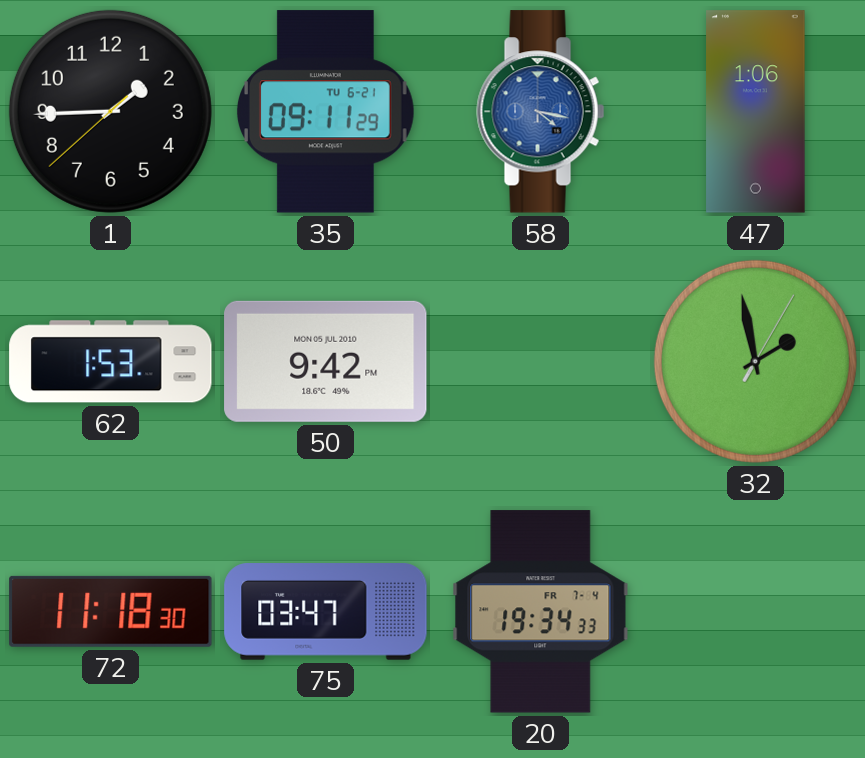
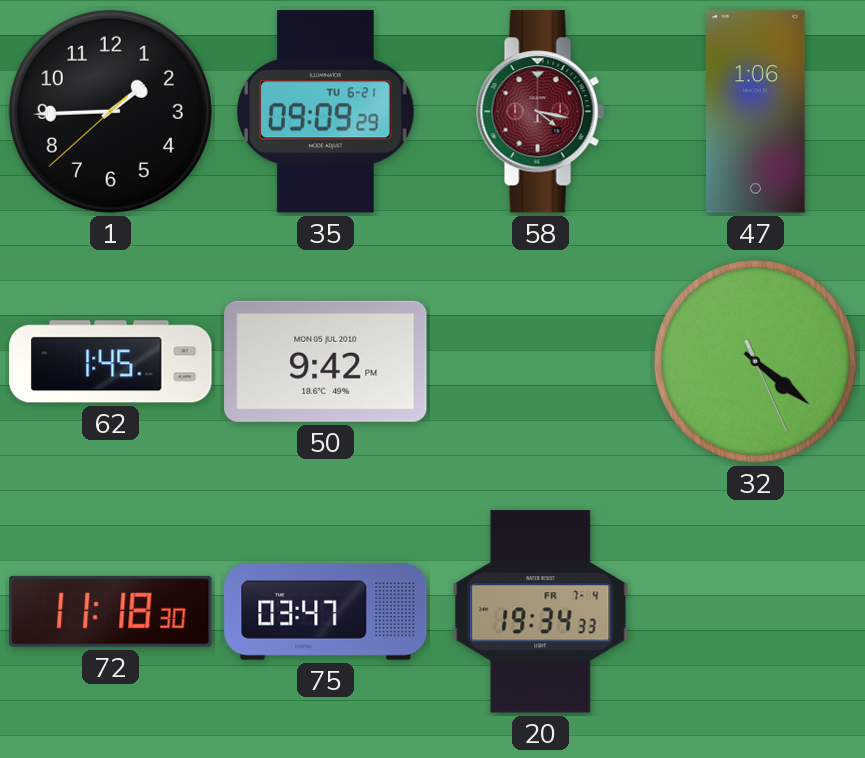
35: 09:11 -> 09:09
58 dial: blue -> burgundy
62: 1:53 -> 1:45
32: 1:58 -> 4:21
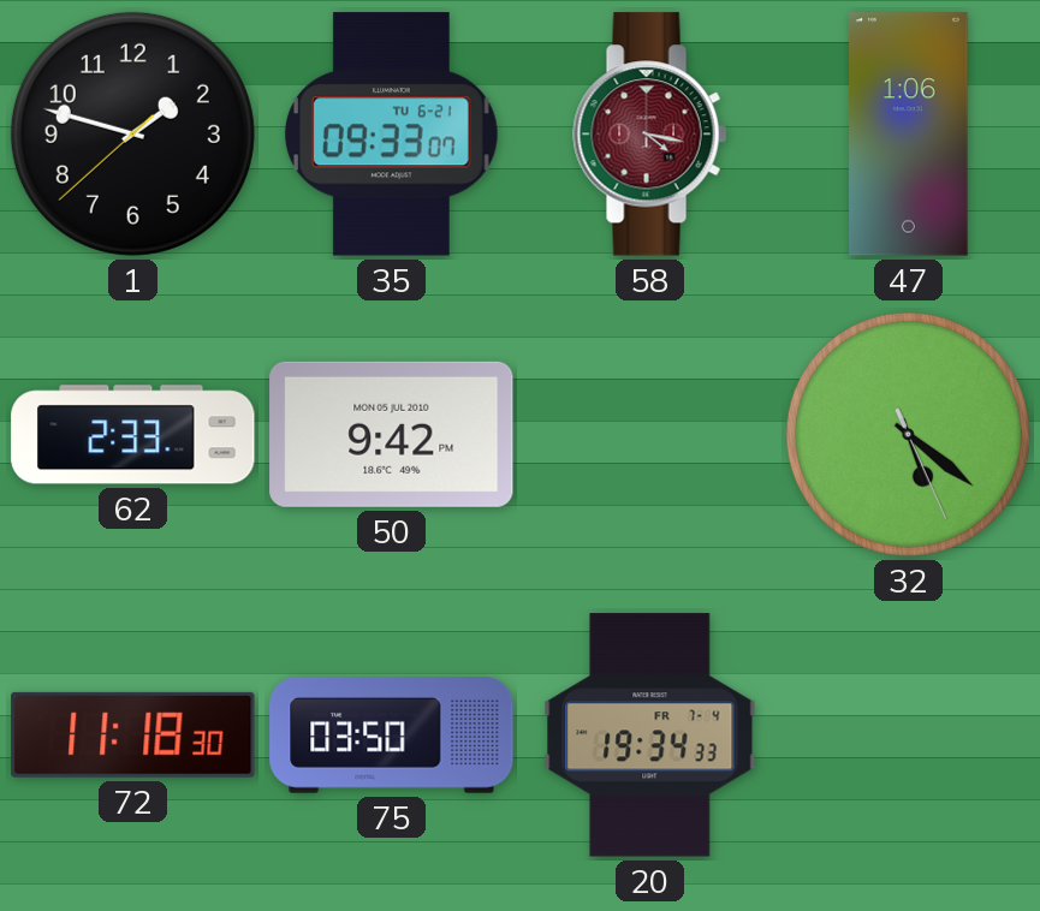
1: 1:44 -> 1:47
35: 09:09 -> 09:33
62: 1:45 -> 2:33
32: 4:21 -> 5:21
75: 03:47 -> 03:50
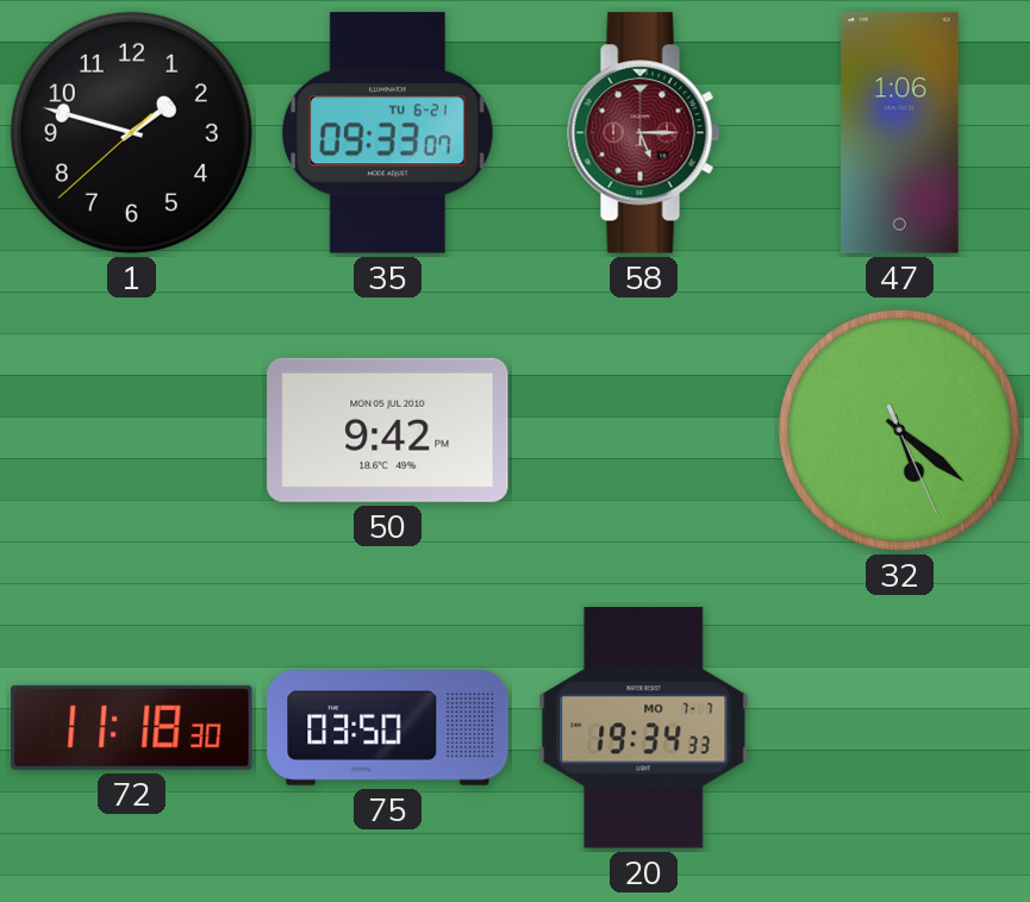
58: 4:17 -> 5:15
62: 2:33 -> none
20 date: FR 7-4 -> MO 7-7
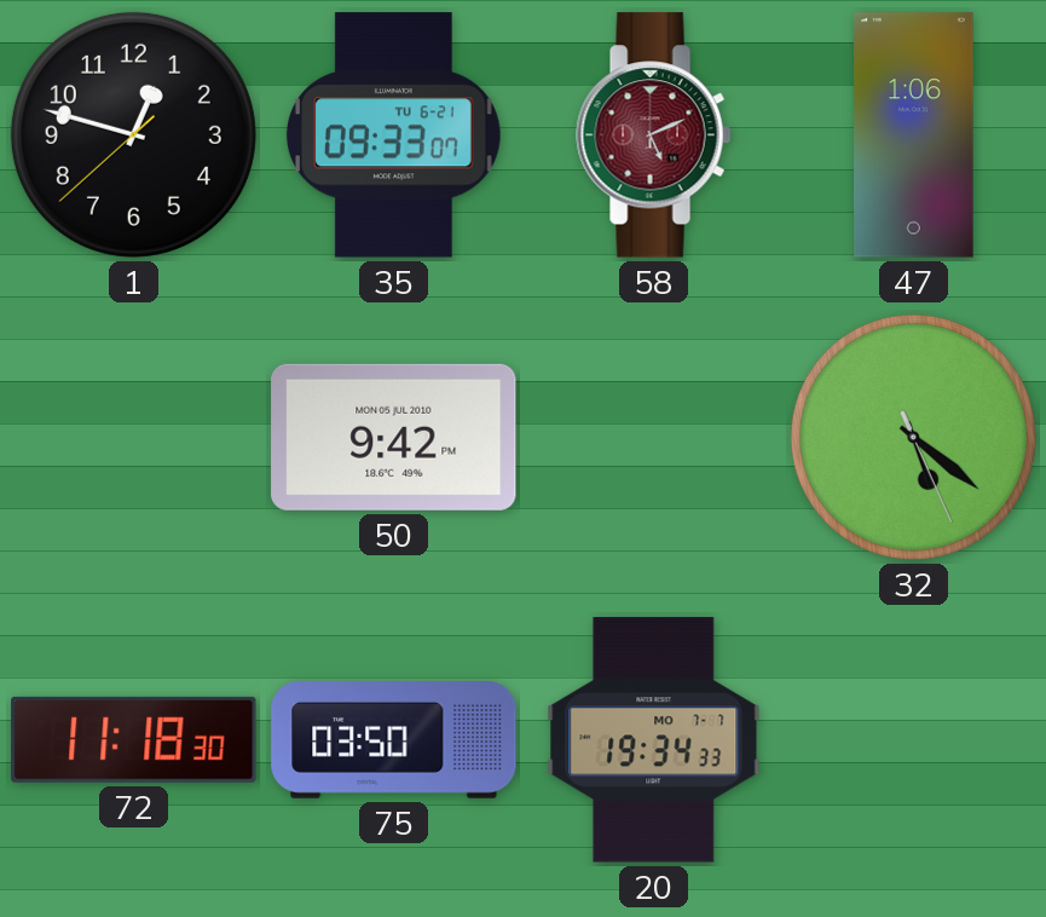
1: 1:47 -> 12:47
58: 5:15 -> 5:11
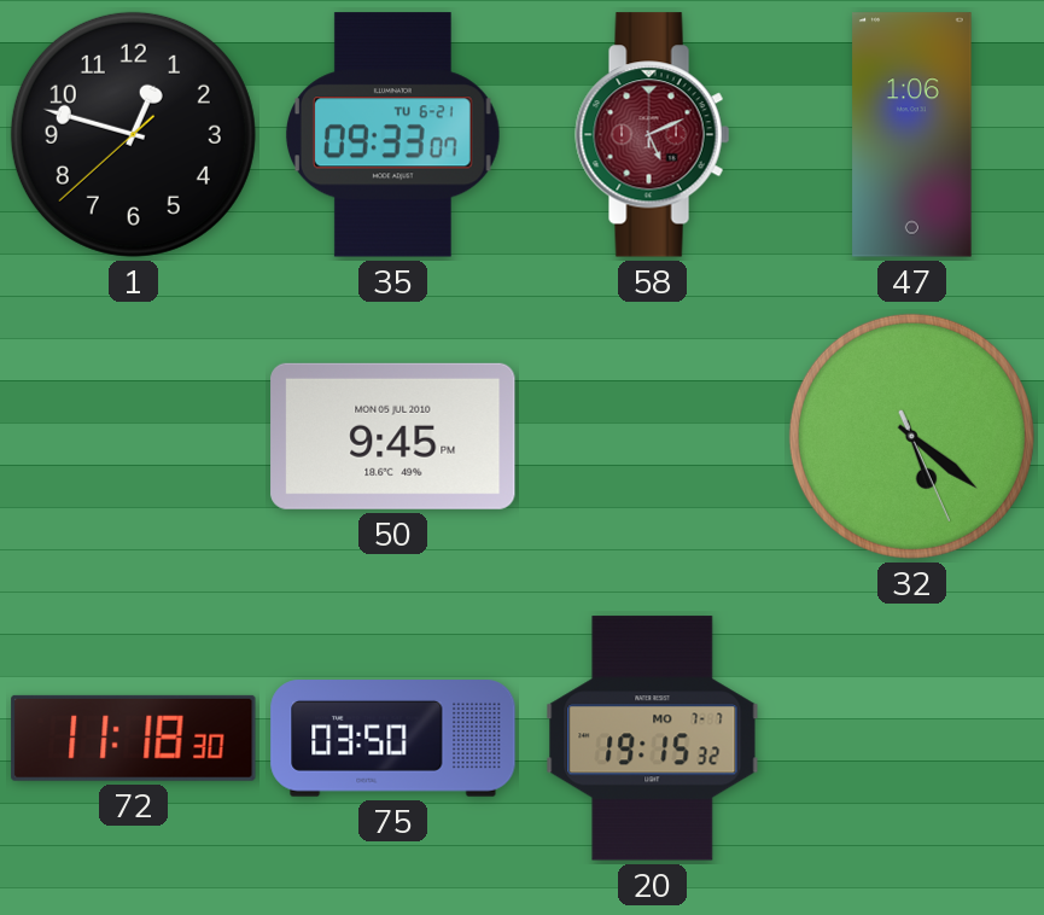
50: 9:42 -> 9:45
20: 19:34 -> 19:15
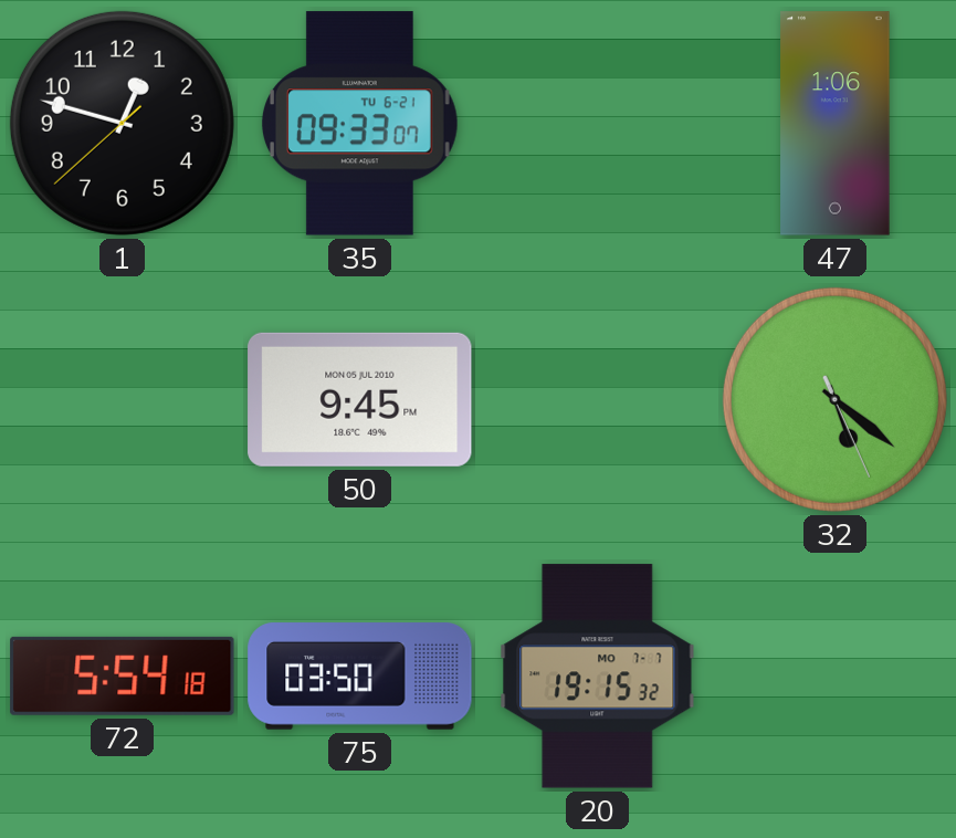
58: 5:11 -> none
72: 11:18 -> 5:54
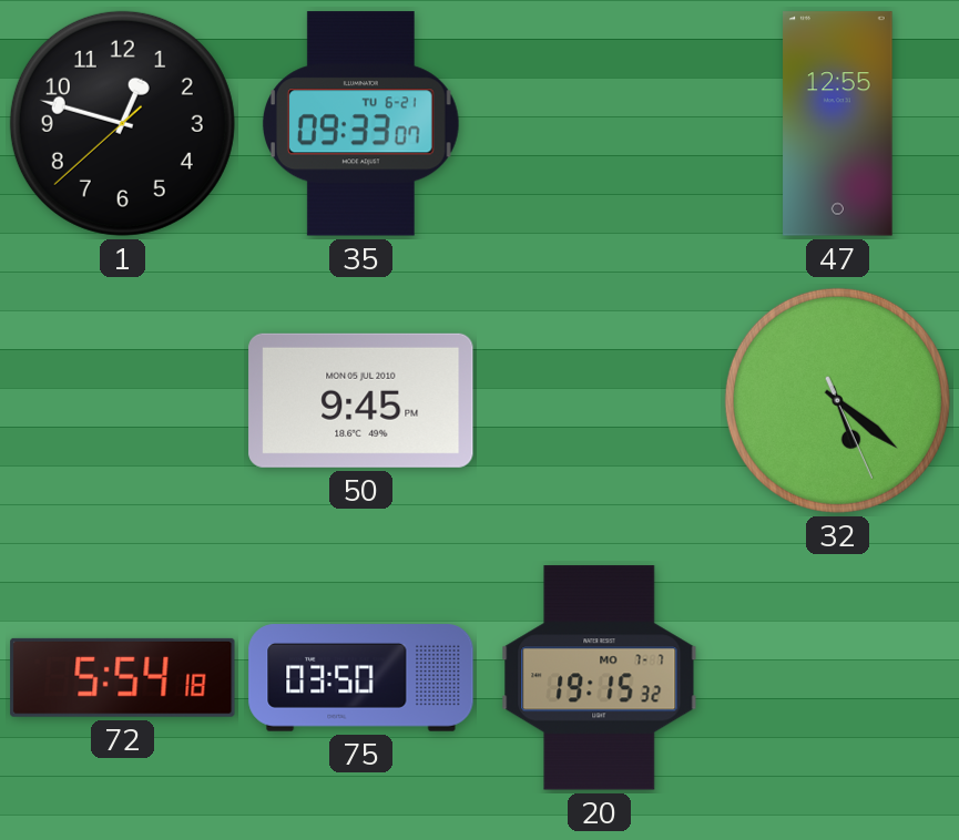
47: 1:06 -> 12:55
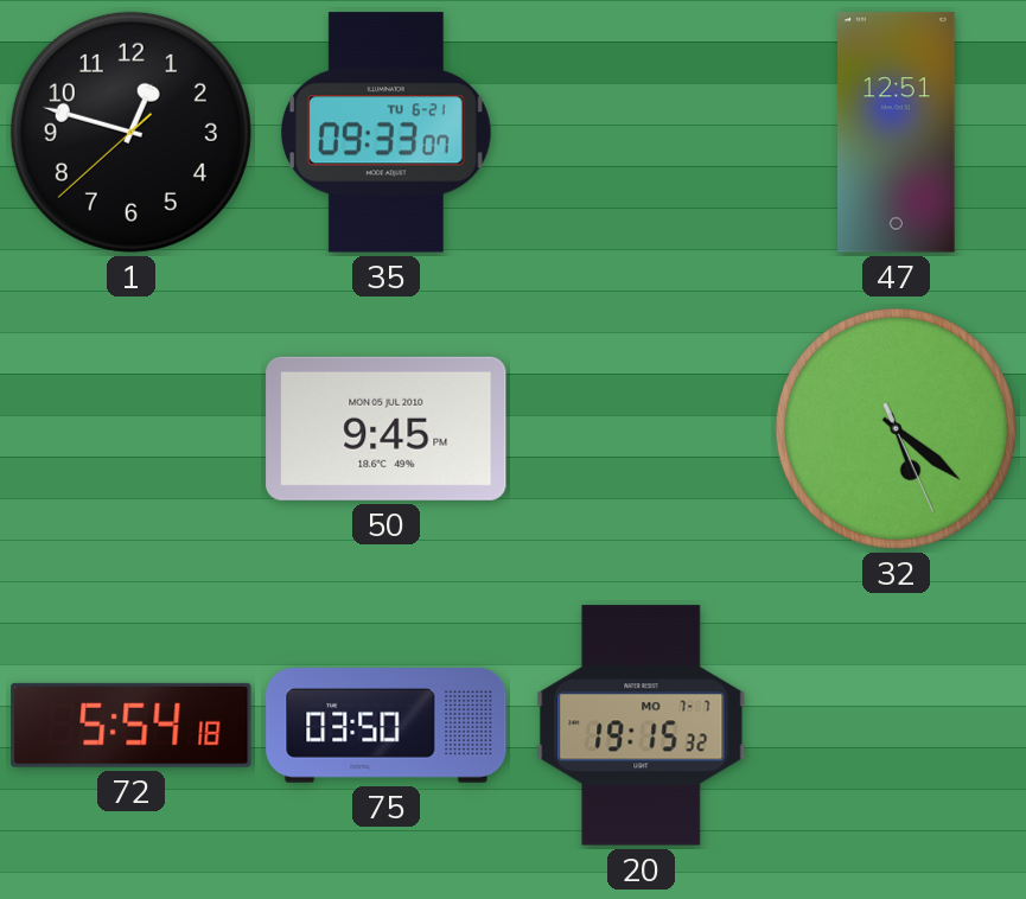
47: 12:55 -> 12:51
